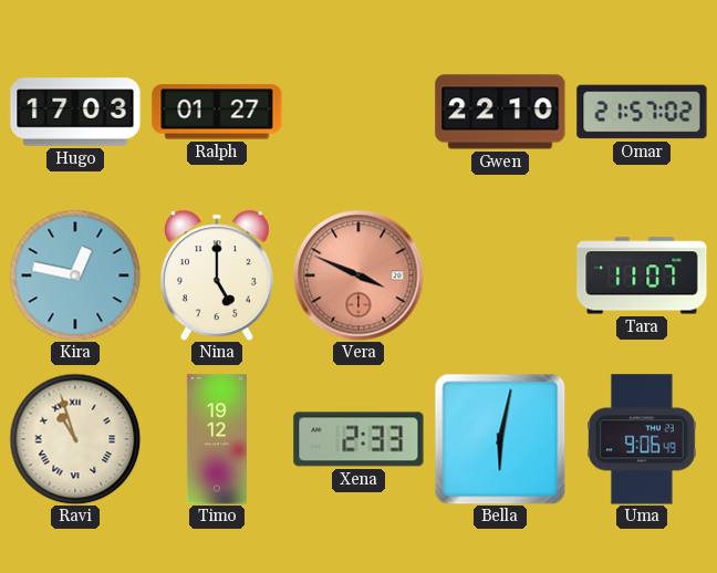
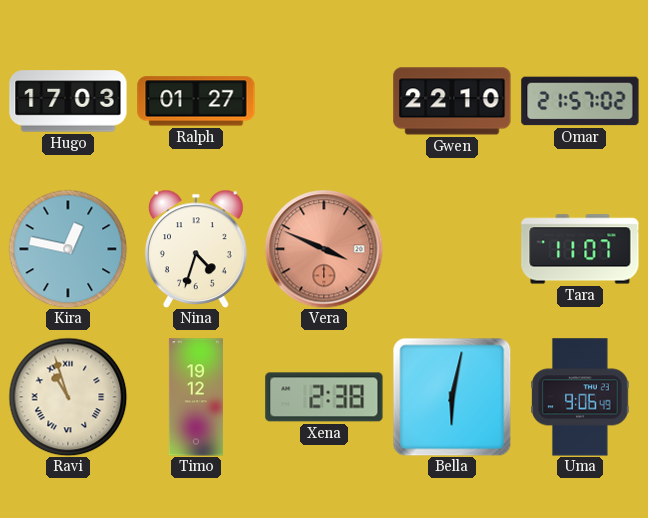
Nina: 5:00 -> 4:33
Xena: 2:33 -> 2:38
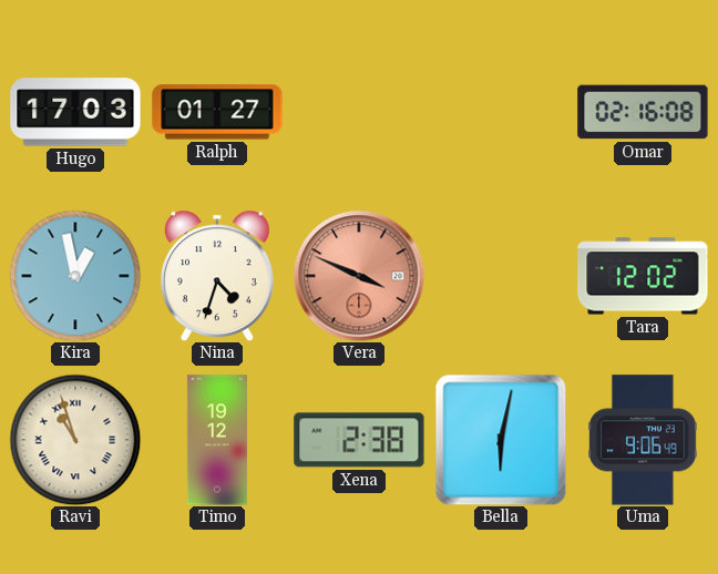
Gwen: 22:10 -> none
Omar: 21:57 -> 02:16
Kira: 12:47 -> 12:58
Tara: 11:07 -> 12:02
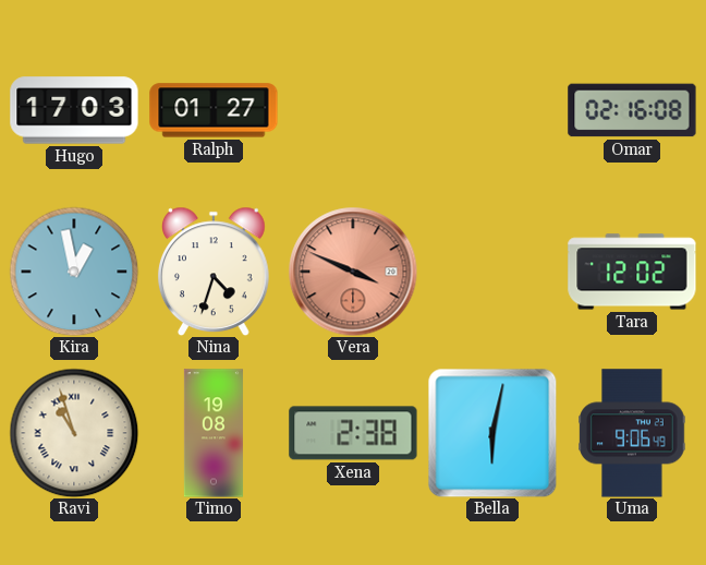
Timo: 19:12 -> 19:08
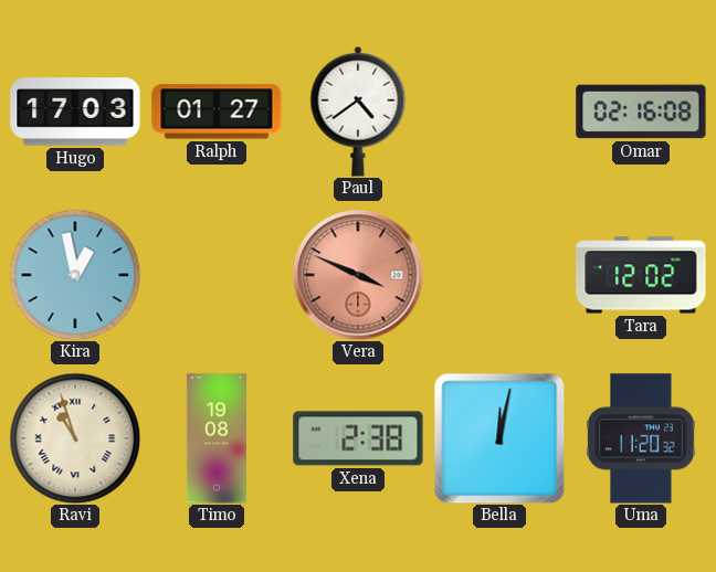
Paul: none -> 4:39
Nina: 4:33 -> none
Bella: 6:02 -> 12:02
Uma: 9:06 -> 11:20
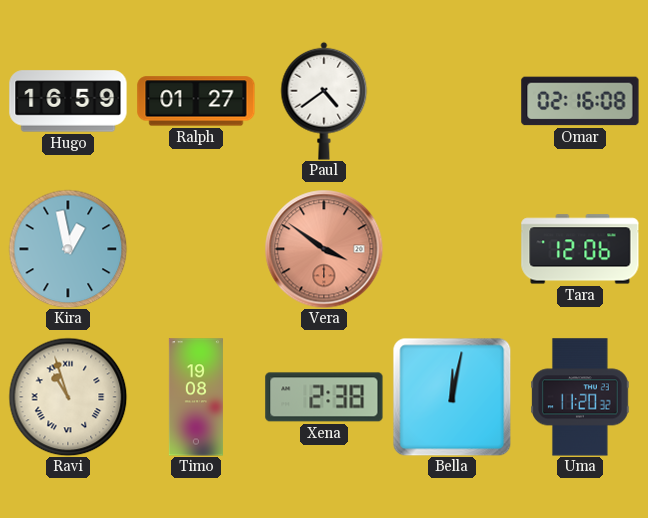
Hugo: 17:03 -> 16:59
Vera: 3:49 -> 3:51
Tara: 12:02 -> 12:06
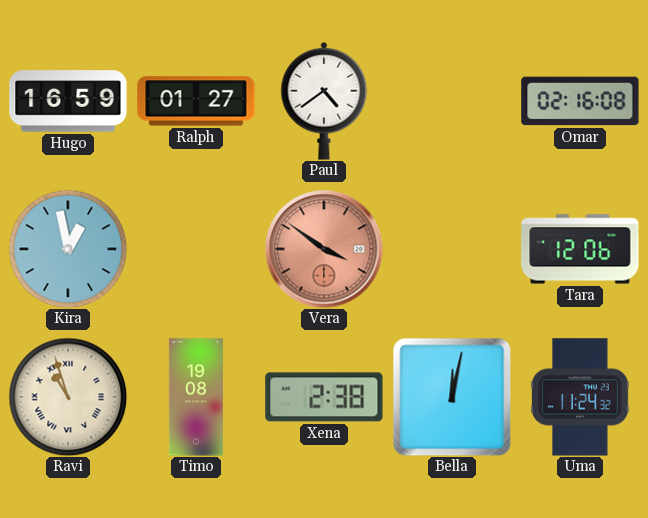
Uma: 11:20 -> 11:24
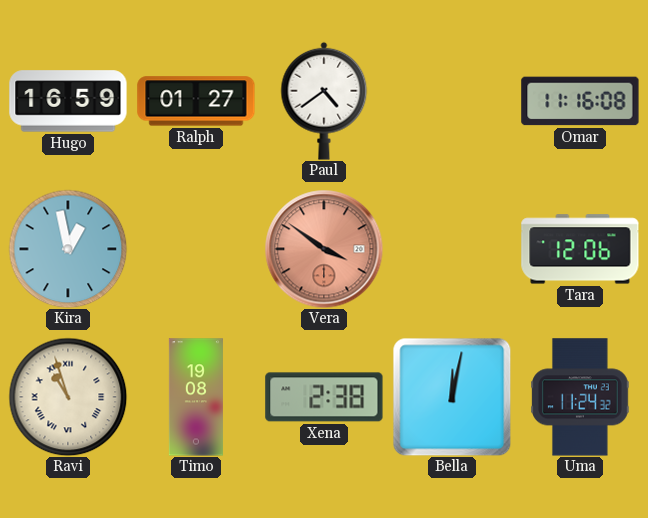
Omar: 02:16 -> 11:16
